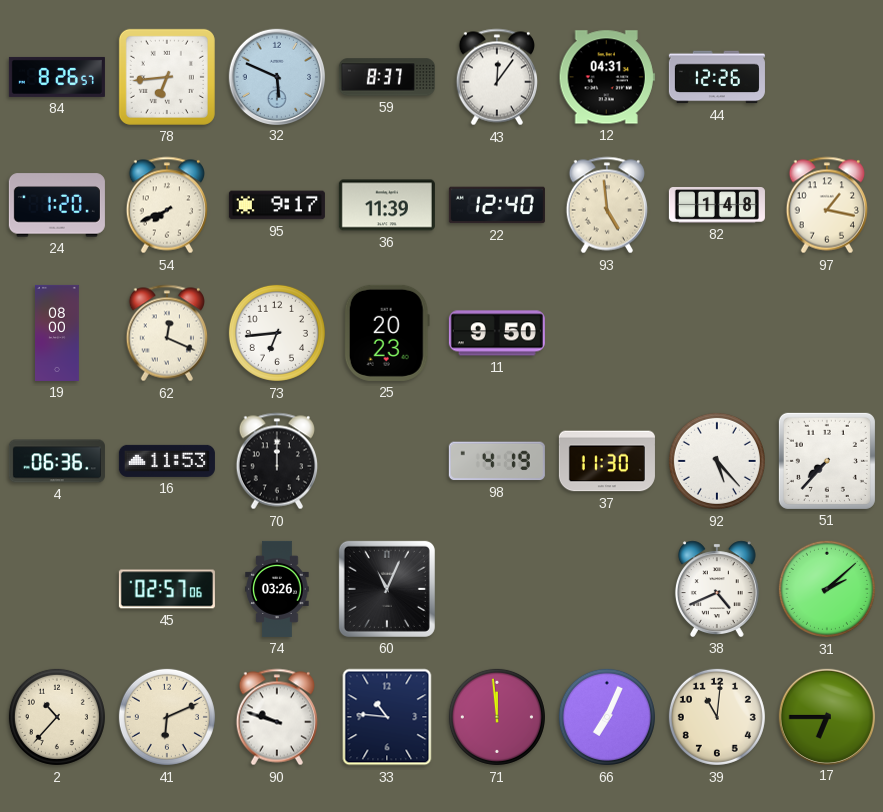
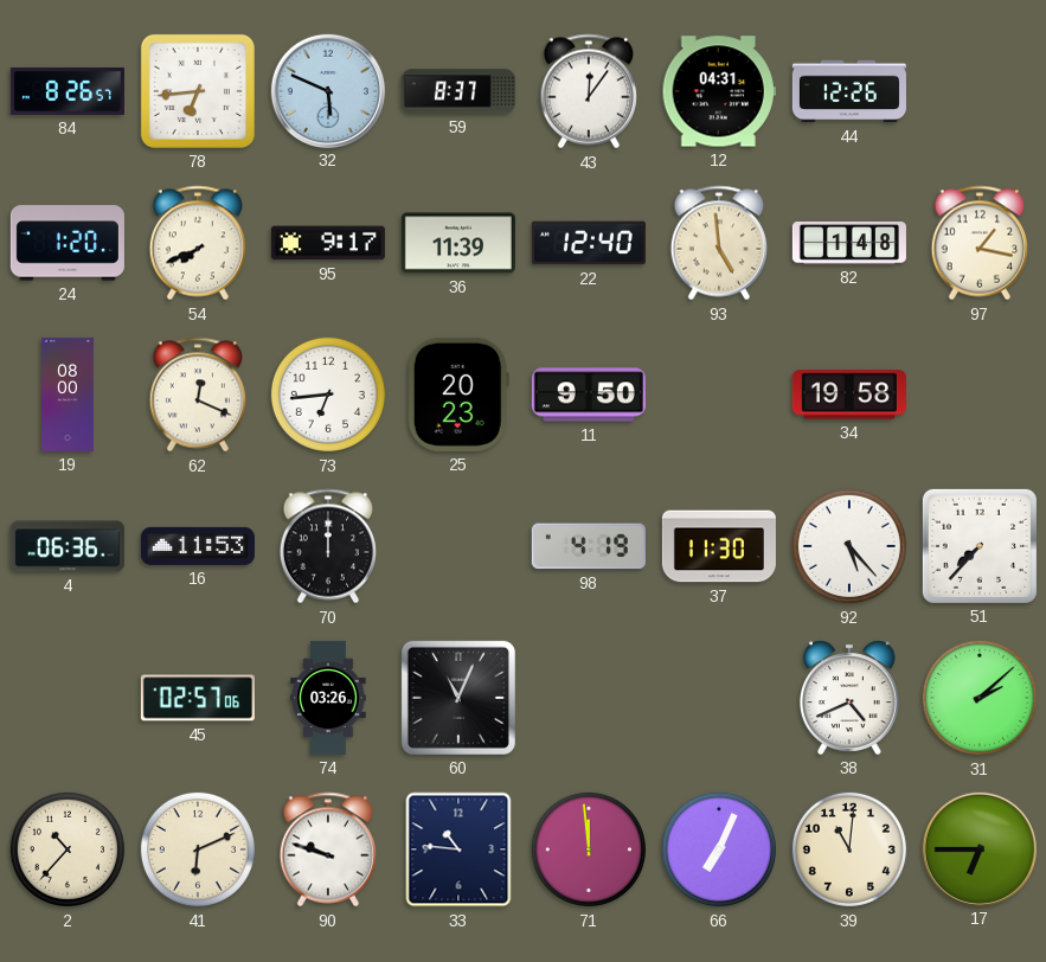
34: none -> 19:58
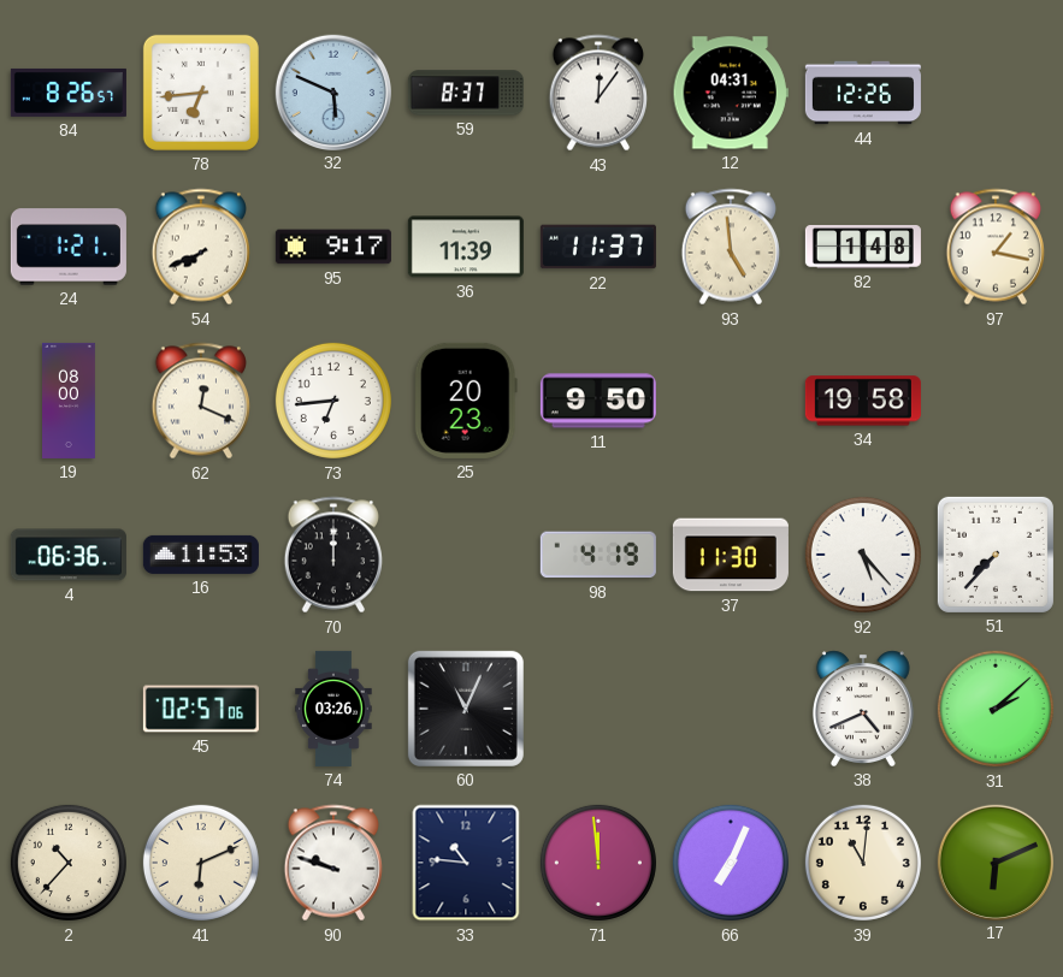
24: 1:20 -> 1:21
22: 12:40 -> 11:37
17: 6:45 -> 6:11
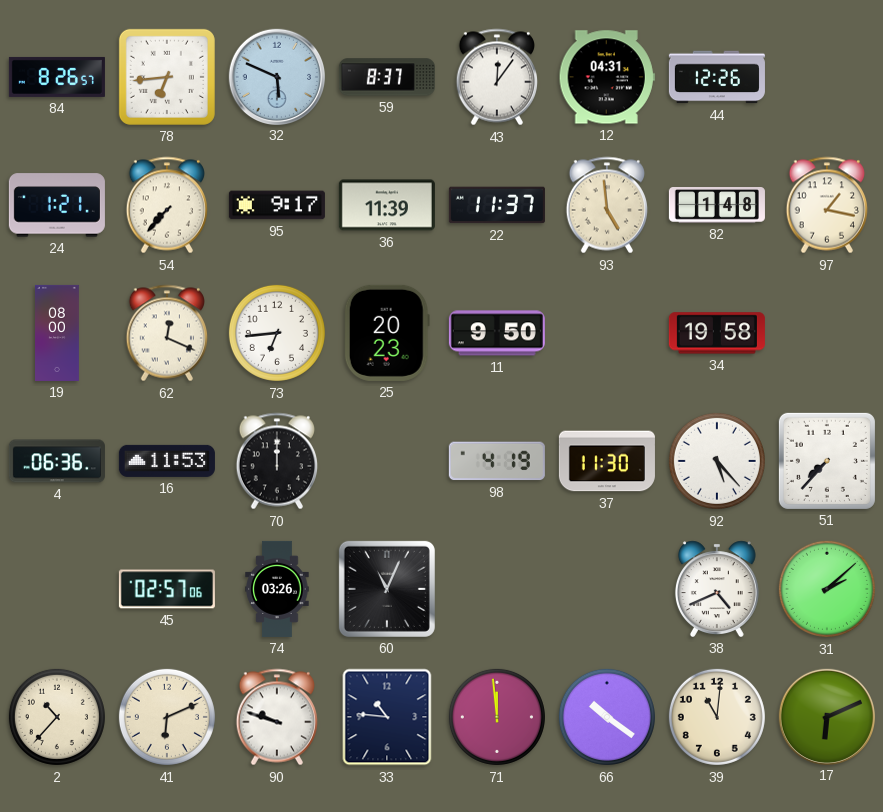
54: 7:41 -> 7:37
66: 7:04 -> 10:21
